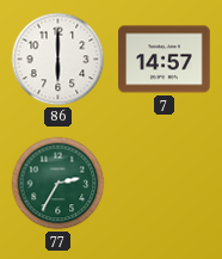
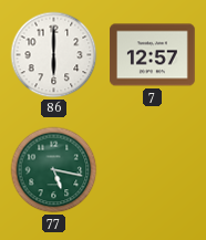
7: 14:57 -> 12:57
77: 2:35 -> 5:17
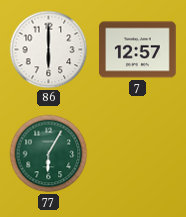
77: 5:17 -> 6:05
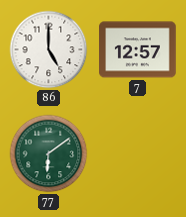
86: 6:00 -> 5:00
77: 6:05 -> 6:09
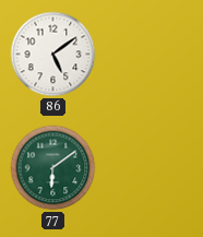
86: 5:00 -> 5:09
7: 12:57 -> none
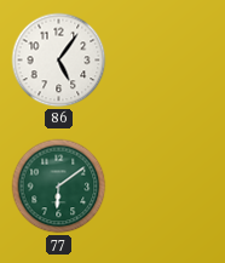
86: 5:09 -> 5:06
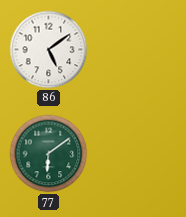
86: 5:06 -> 5:09
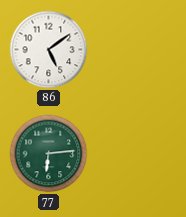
77: 6:09 -> 6:14
